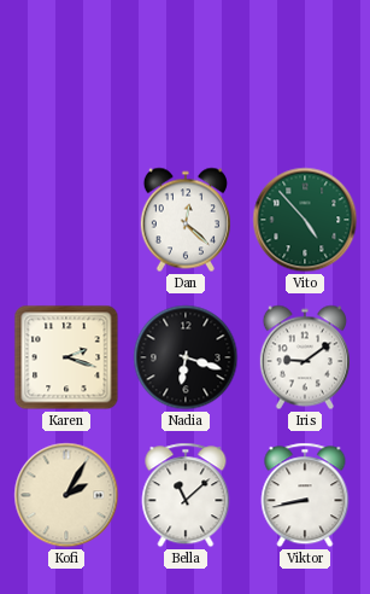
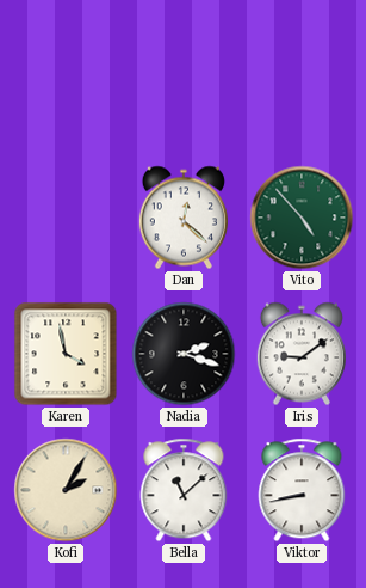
Karen: 2:18 -> 3:58
Nadia: 6:18 -> 2:18
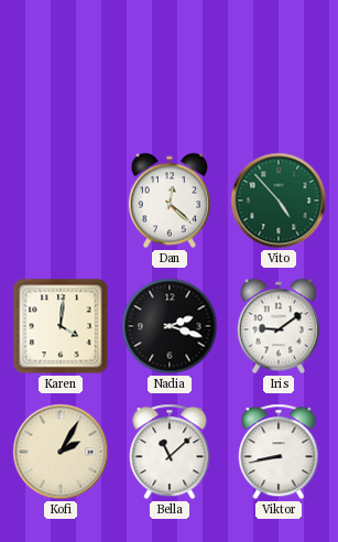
Karen: 3:58 -> 4:01
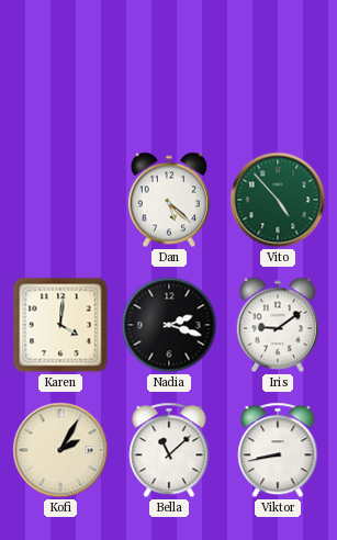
Dan: 12:22 -> 5:22
